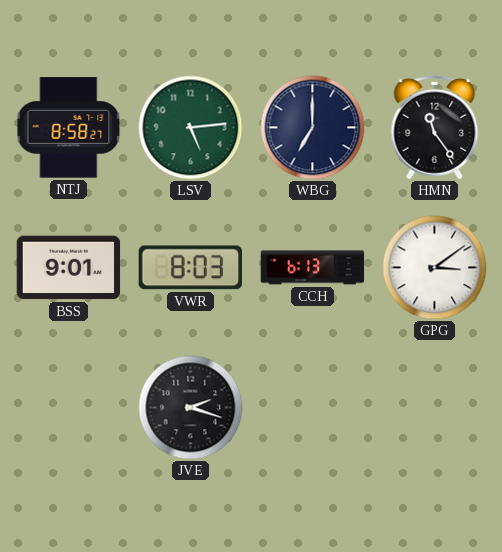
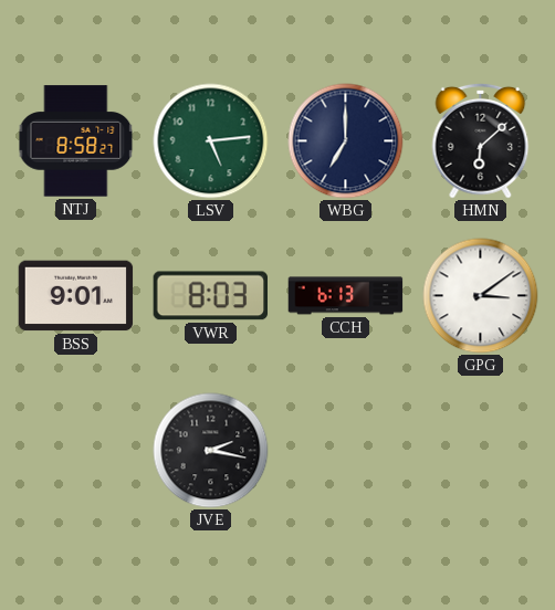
HMN: 11:24 -> 6:08
JVE: 2:18 -> 2:17
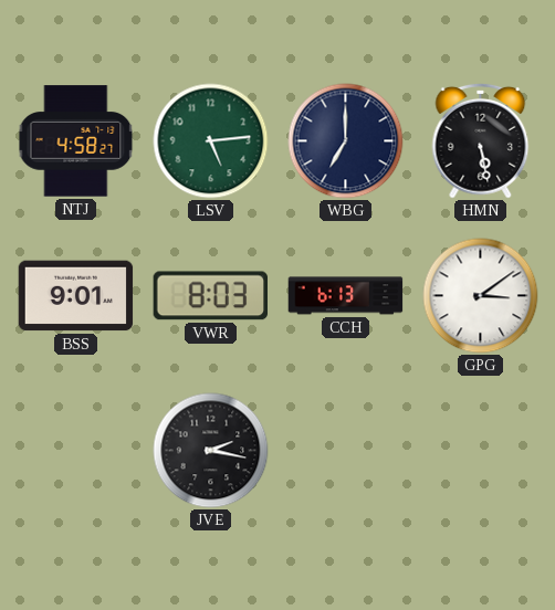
NTJ: 8:58 -> 4:58
HMN: 6:08 -> 5:28
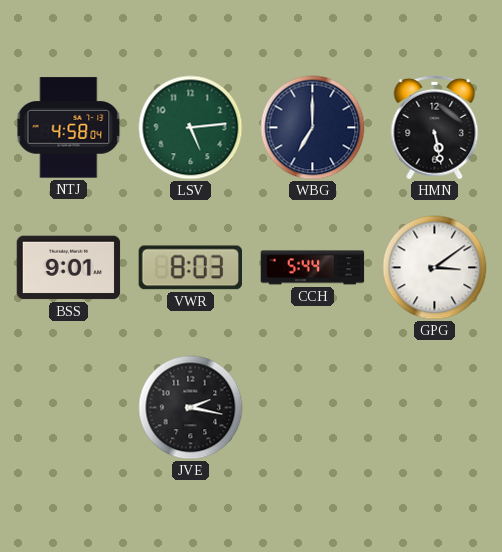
NTJ: 4:58:27 -> 4:58:04
CCH: 6:13 -> 5:44
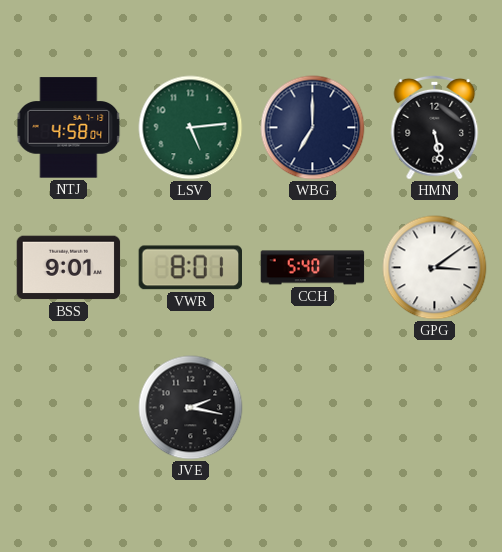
VWR: 8:03 -> 8:01
CCH: 5:44 -> 5:40
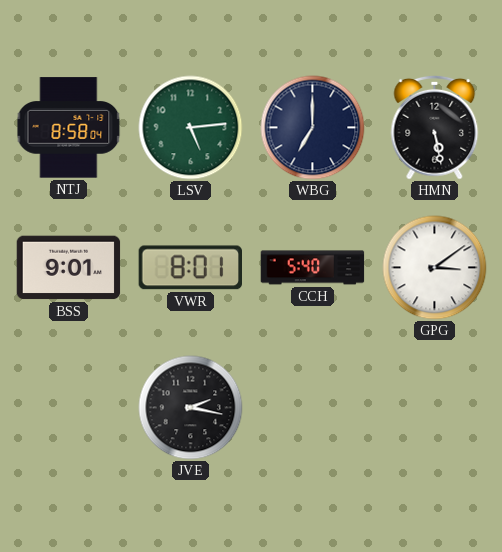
NTJ: 4:58 -> 8:58
